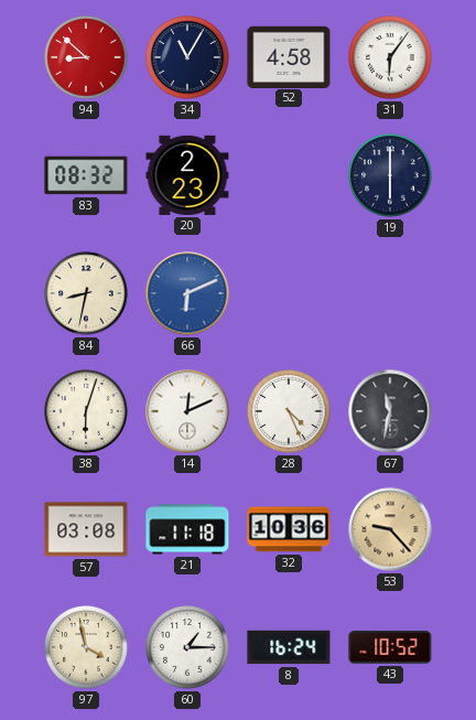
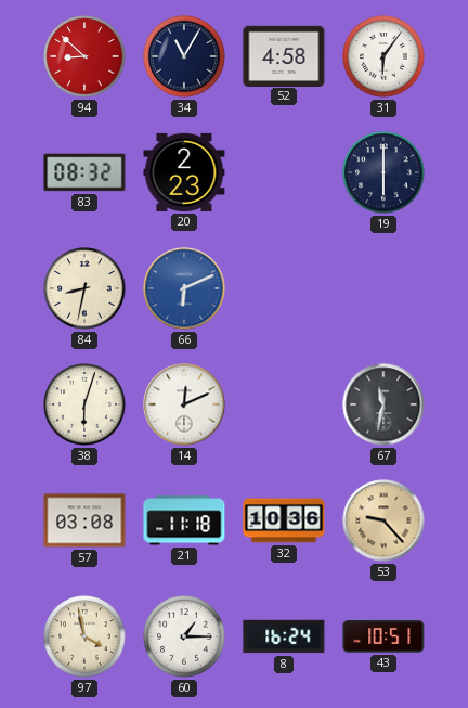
28: 4:26 -> none
43: 10:52 -> 10:51
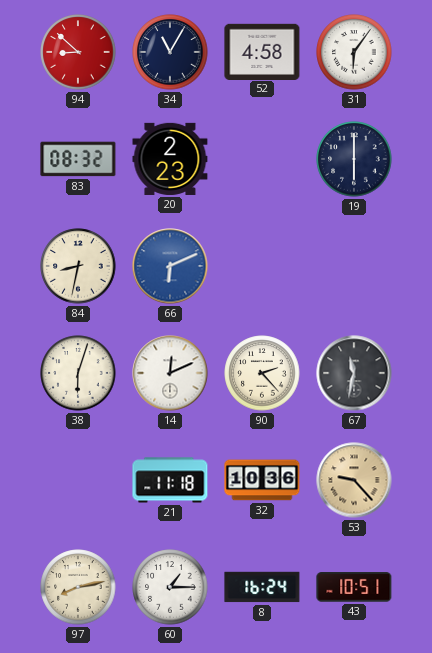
90: none -> 2:23
57: 03:08 -> none
97: 3:58 -> 8:13
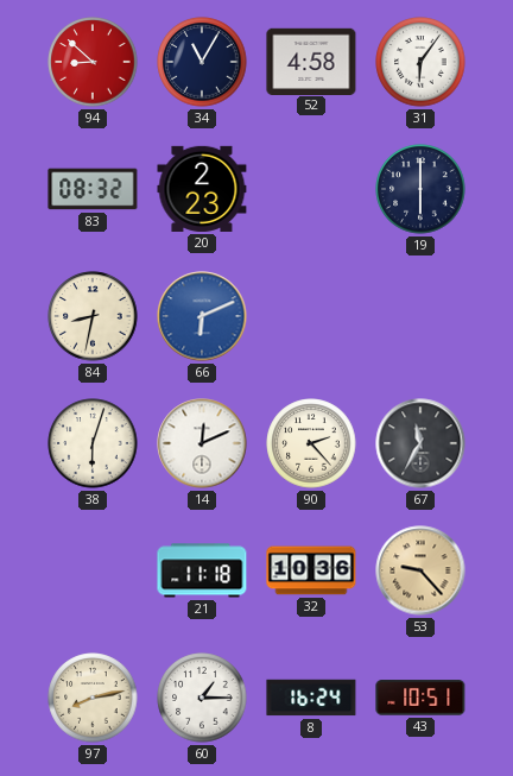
67: 11:32 -> 11:35
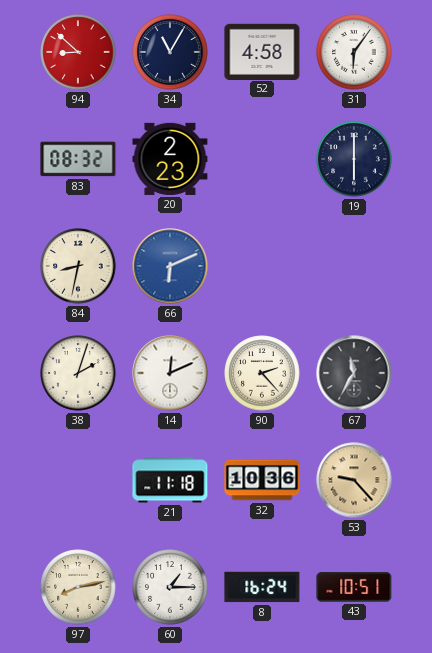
38: 6:03 -> 2:03
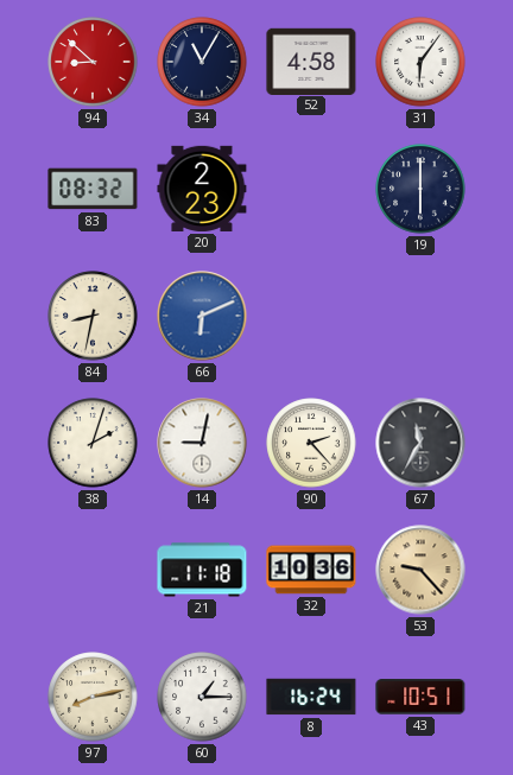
14: 12:11 -> 9:02
